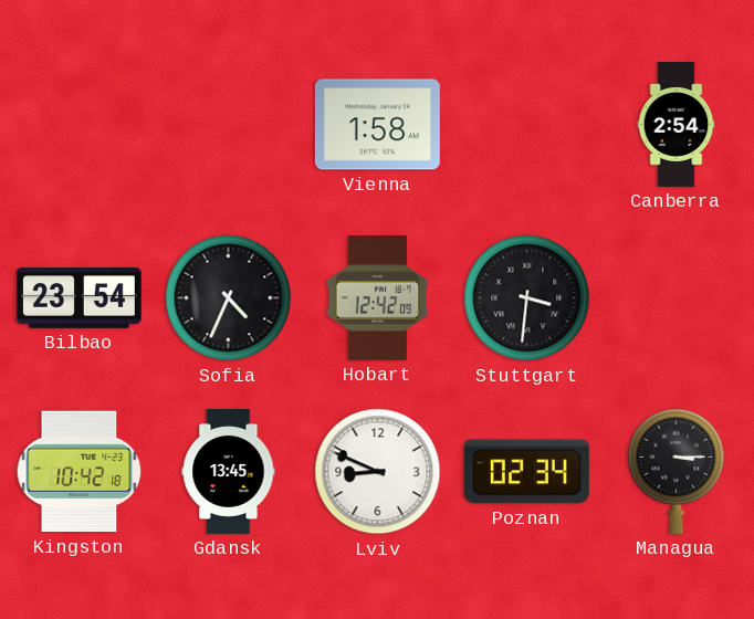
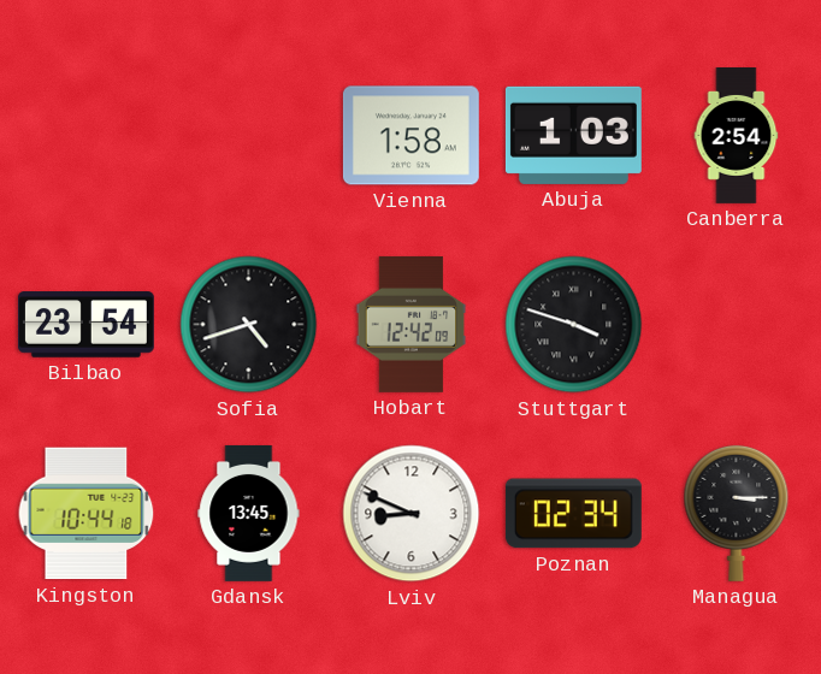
Abuja: none -> 1:03
Sofia: 4:34 -> 4:42
Stuttgart: 3:31 -> 3:48
Kingston: 10:42 -> 10:44
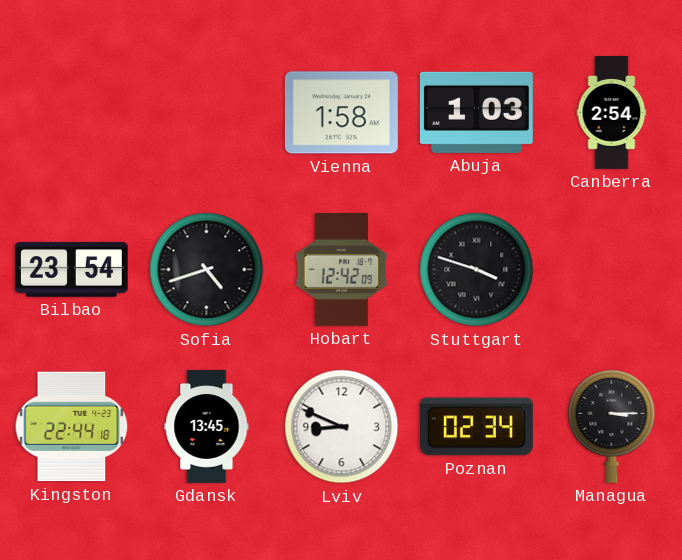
Kingston: 10:44 -> 22:44
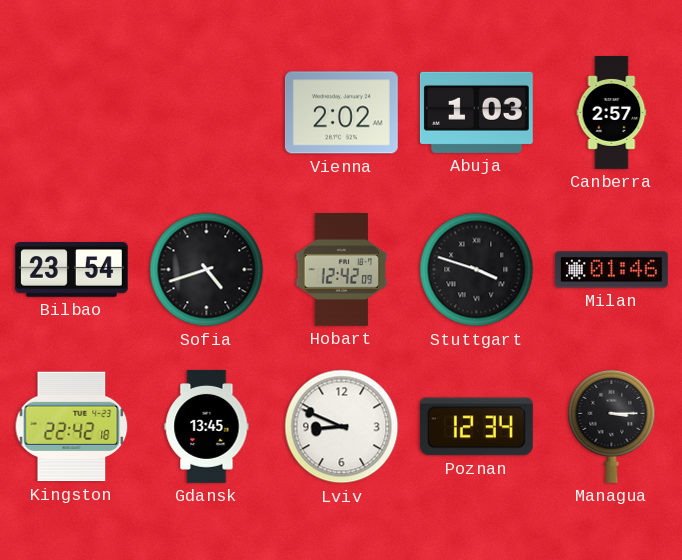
Vienna: 1:58 -> 2:02
Canberra: 2:54 -> 2:57
Milan: none -> 01:46
Kingston: 22:44 -> 22:42
Poznan: 02:34 -> 12:34
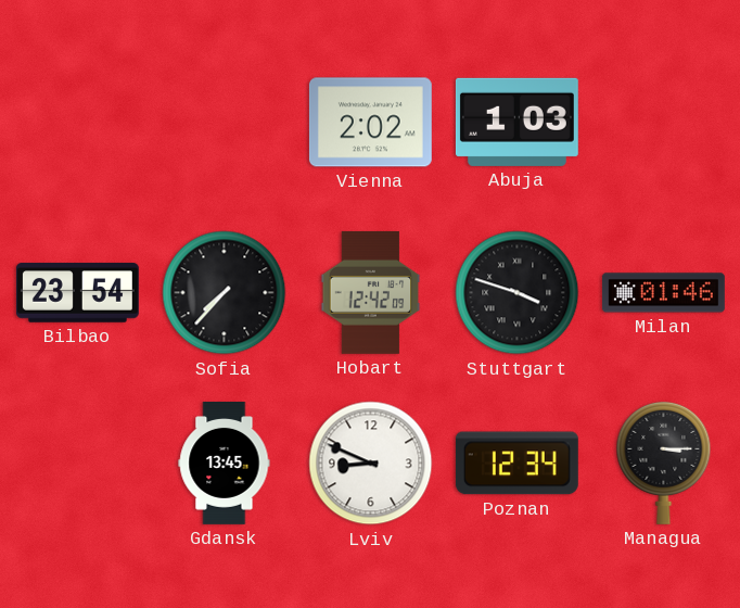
Canberra: 2:57 -> none
Sofia: 4:42 -> 7:37
Kingston: 22:42 -> none
